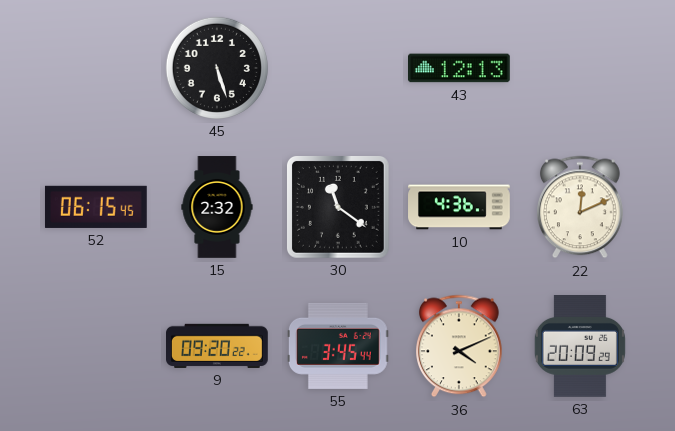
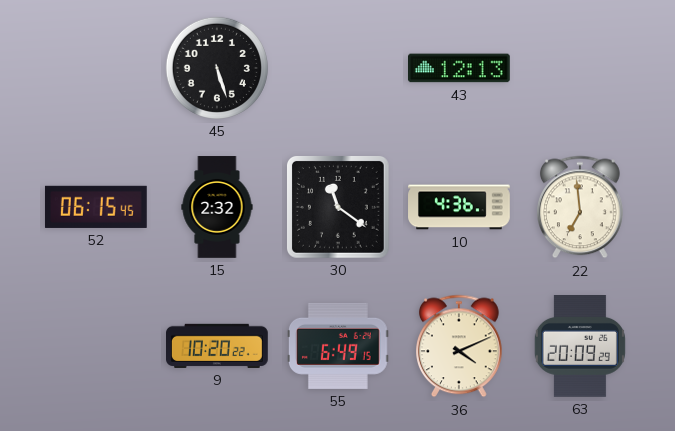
22: 12:11 -> 6:59
9: 09:20 -> 10:20
55: 3:45 -> 6:49
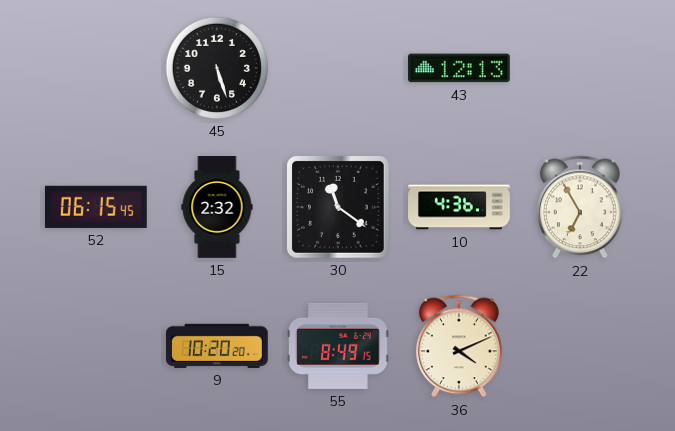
22: 6:59 -> 6:55
9: 10:20:22 -> 10:20:20
55: 6:49 -> 8:49
63: 20:09 -> none
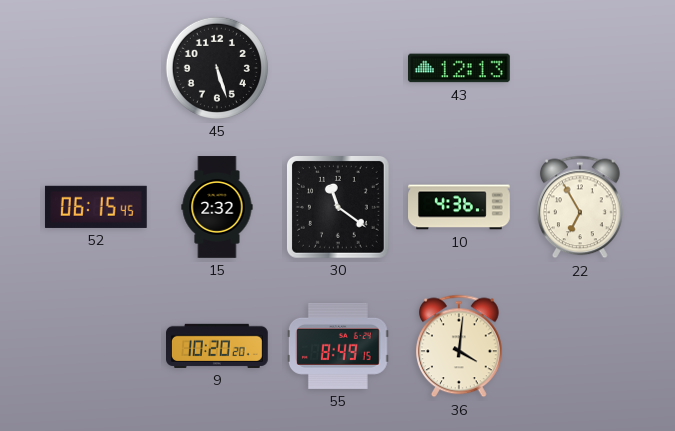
36: 4:11 -> 4:01
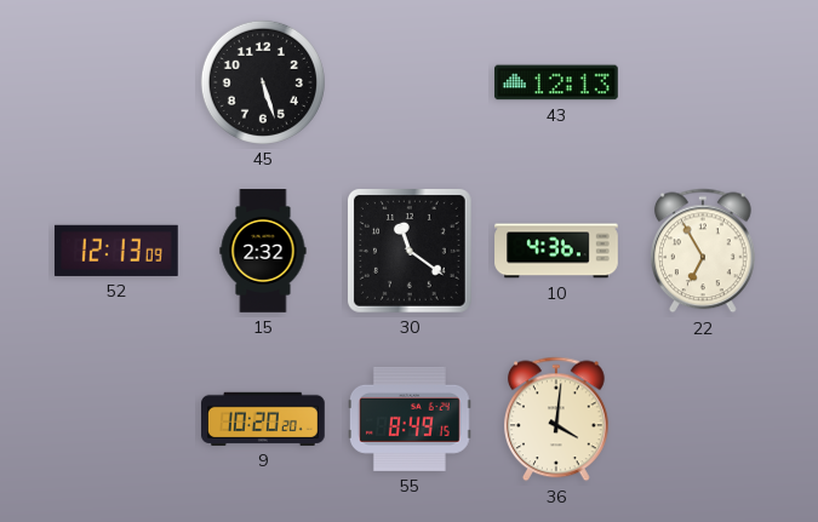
52: 06:15 -> 12:13
